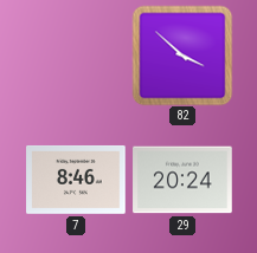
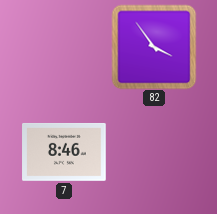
82: 3:52 -> 3:54
29: 20:24 -> none
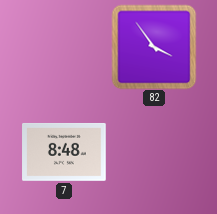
7: 8:46 -> 8:48
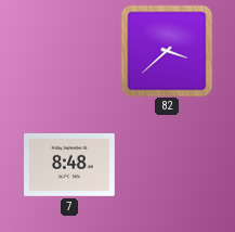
82: 3:54 -> 3:38
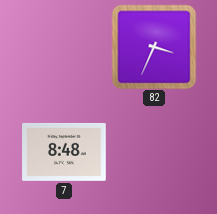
82: 3:38 -> 3:34
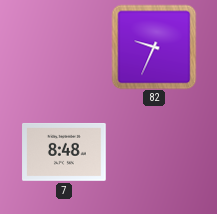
82: 3:34 -> 9:34
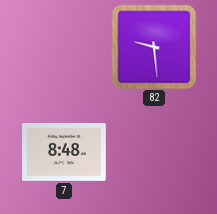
82: 9:34 -> 9:29
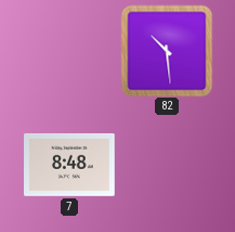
82: 9:29 -> 10:29
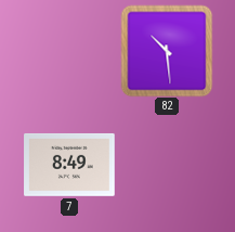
7: 8:48 -> 8:49
